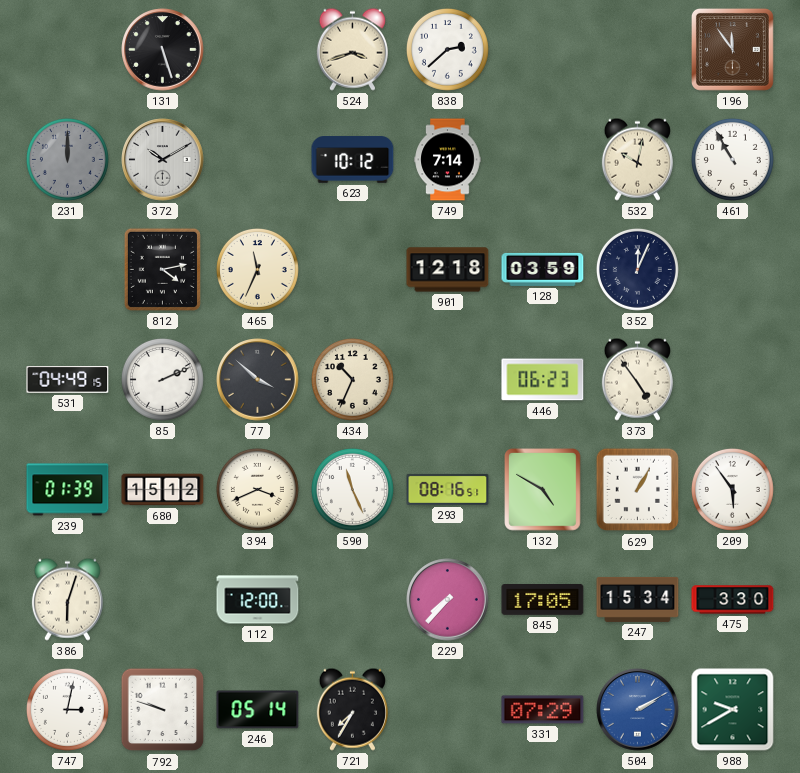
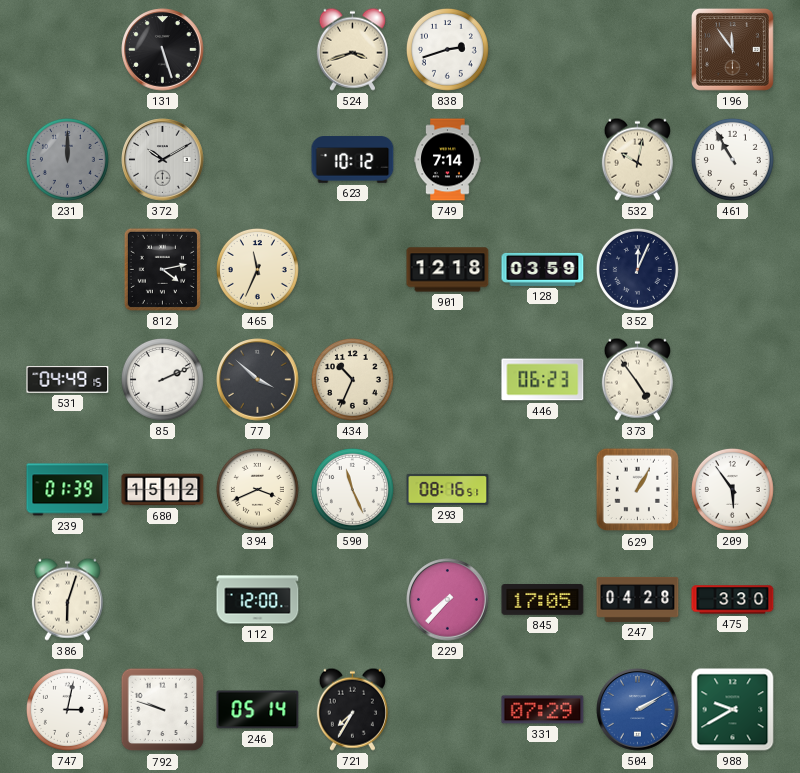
838: 2:38 -> 2:42
132: 4:50 -> none
247: 15:34 -> 04:28
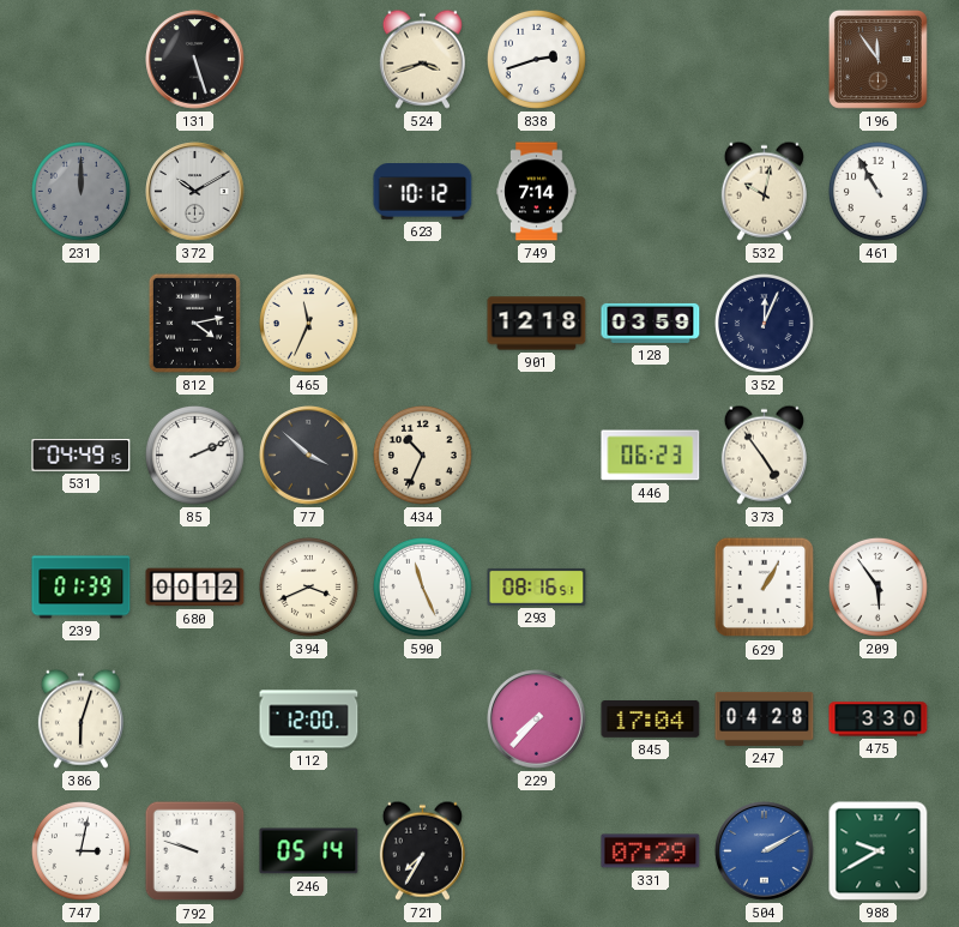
680: 15:12 -> 00:12
845: 17:05 -> 17:04
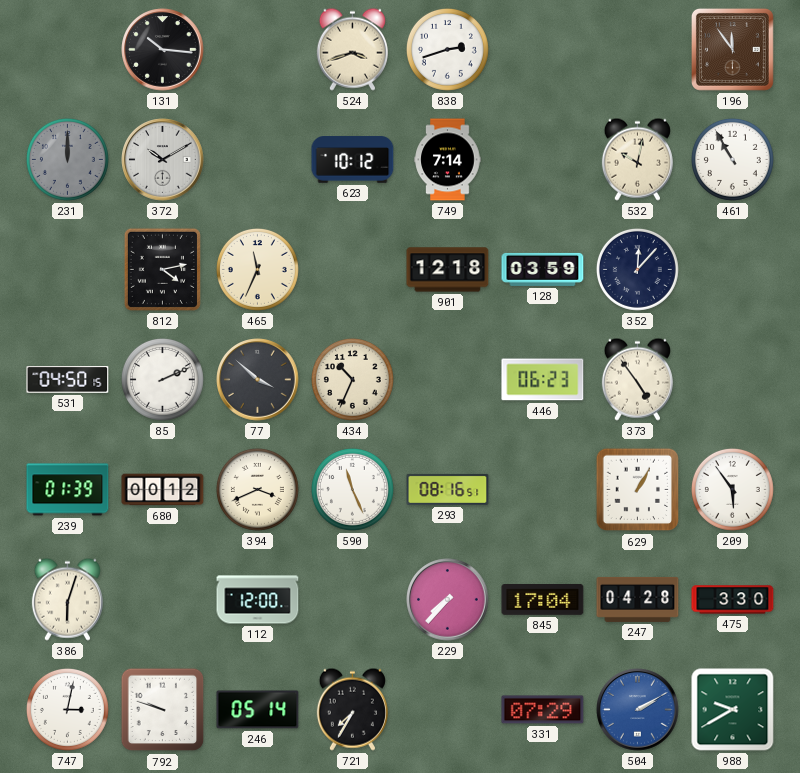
131: 5:27 -> 10:16
352: 12:04 -> 12:07
531: 04:49 -> 04:50
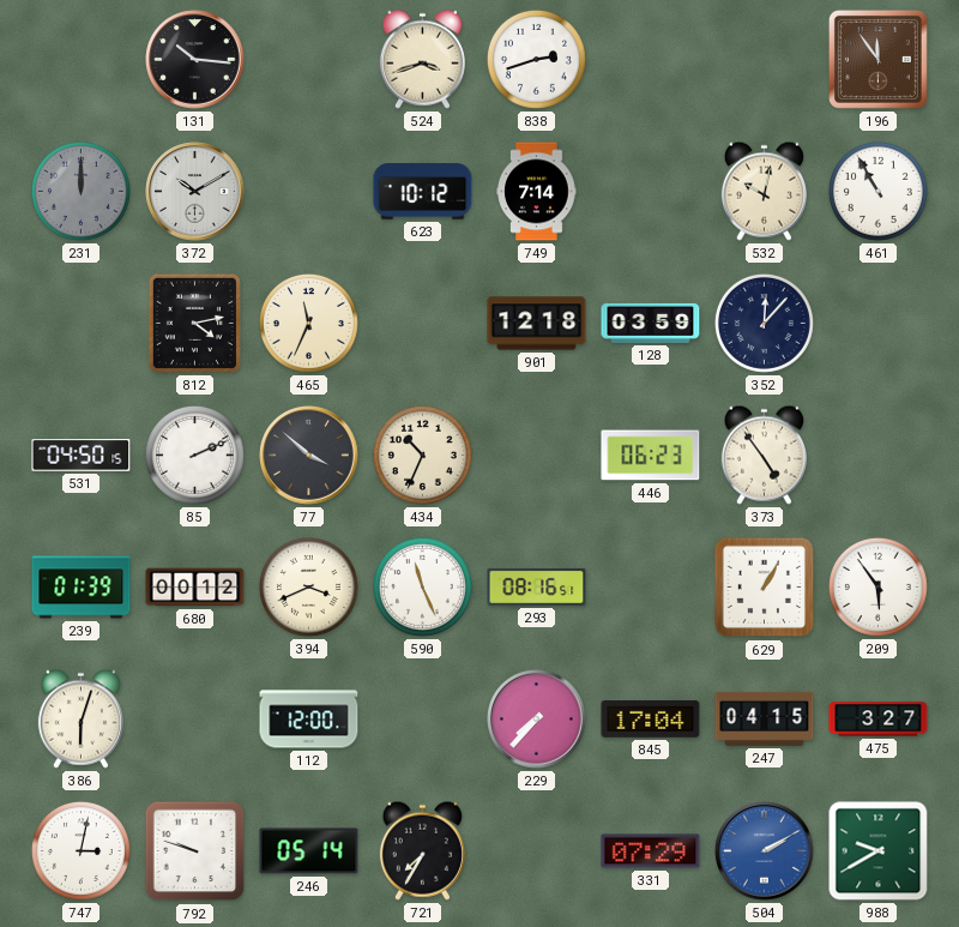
247: 04:28 -> 04:15
475: 3:30 -> 3:27
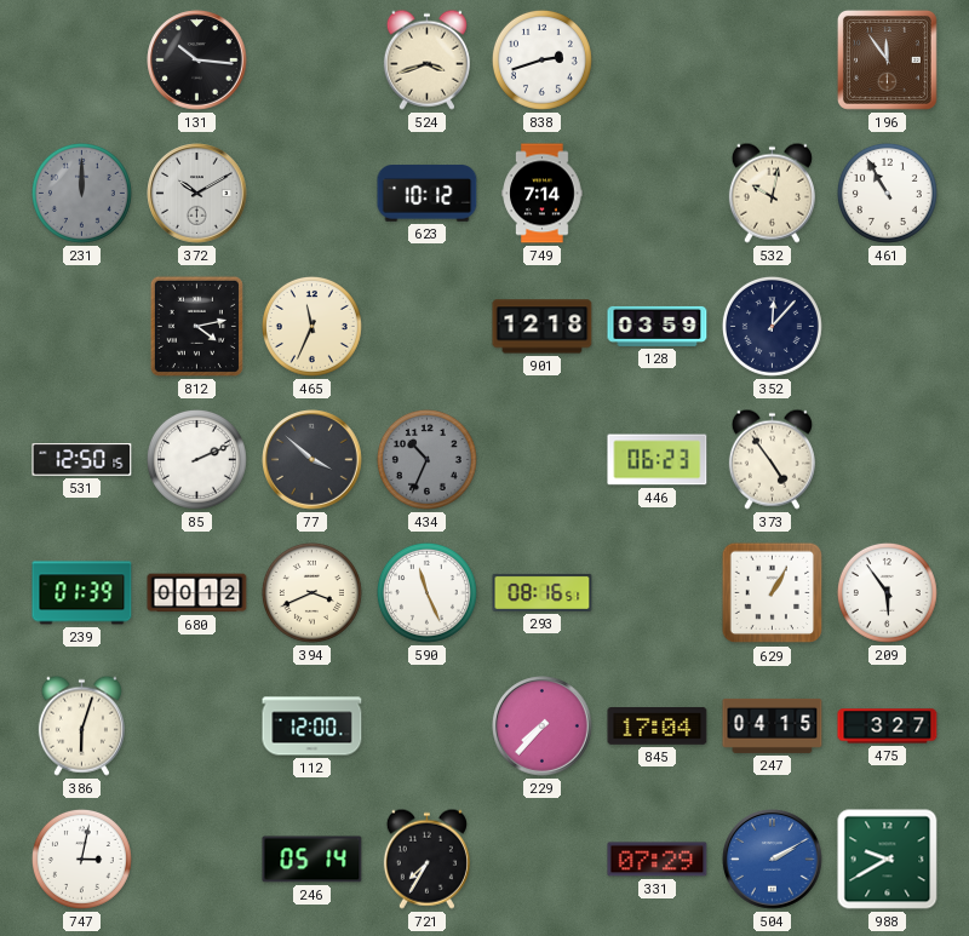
531: 04:50 -> 12:50
434 dial: cream -> grey
792: 9:48 -> none
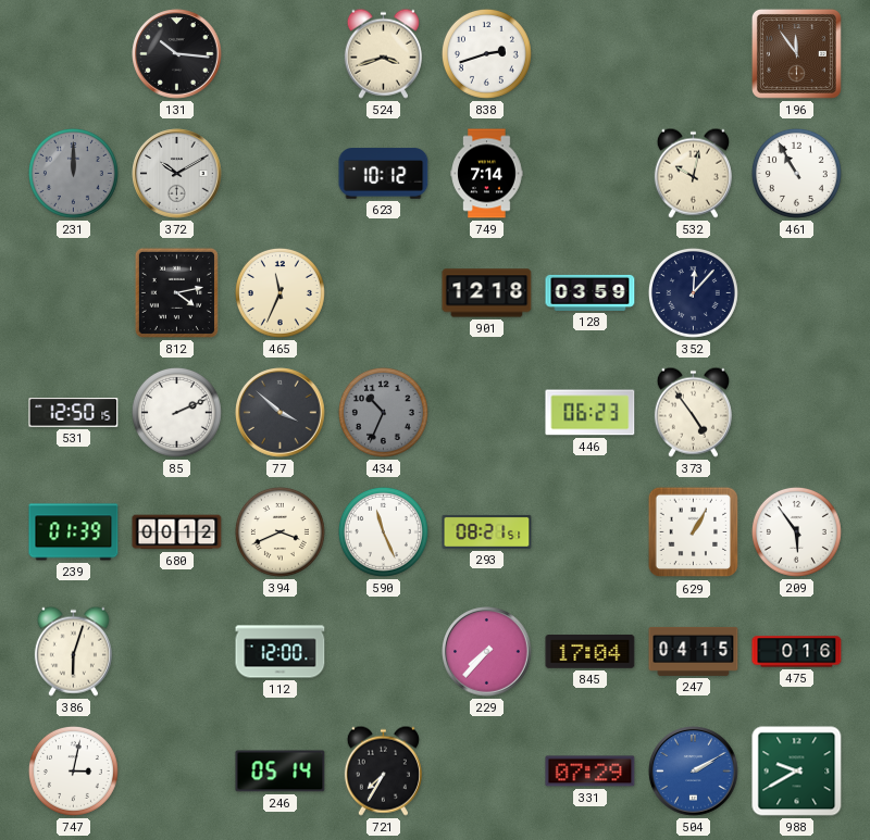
293: 08:16 -> 08:21
475: 3:27 -> 0:16
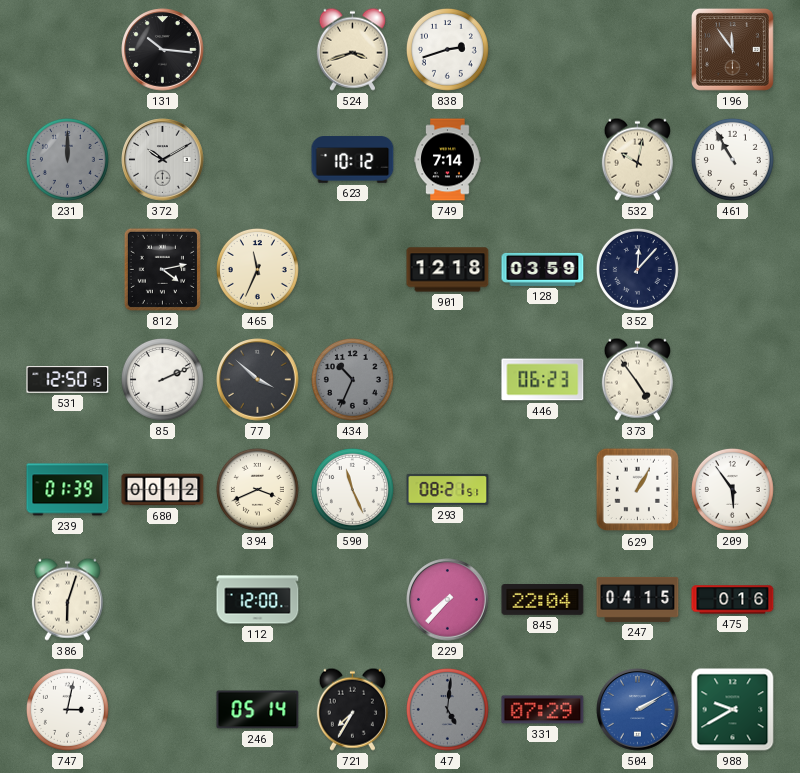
845: 17:04 -> 22:04
47: none -> 5:01
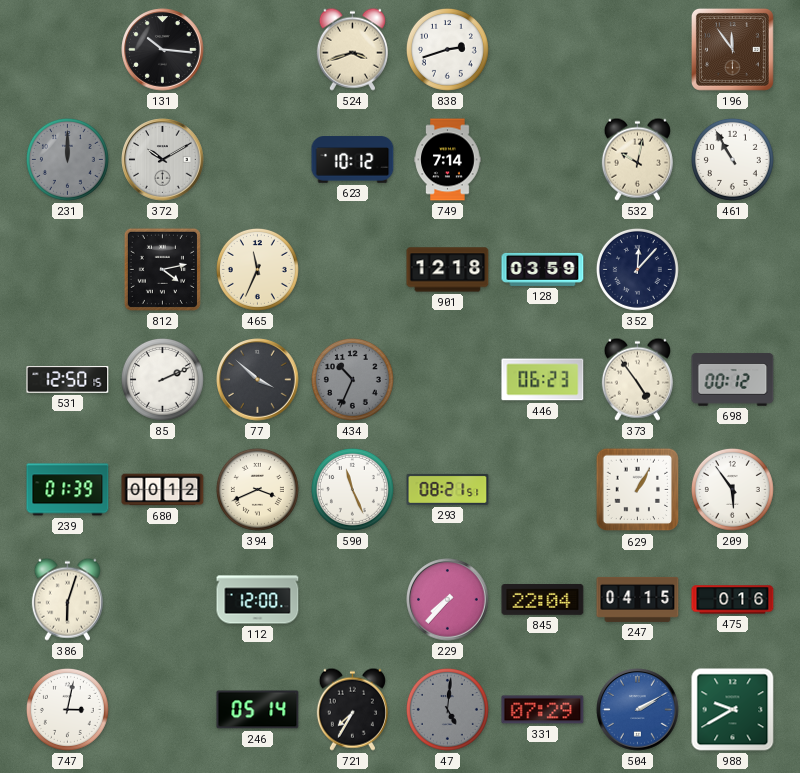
698: none -> 00:12
